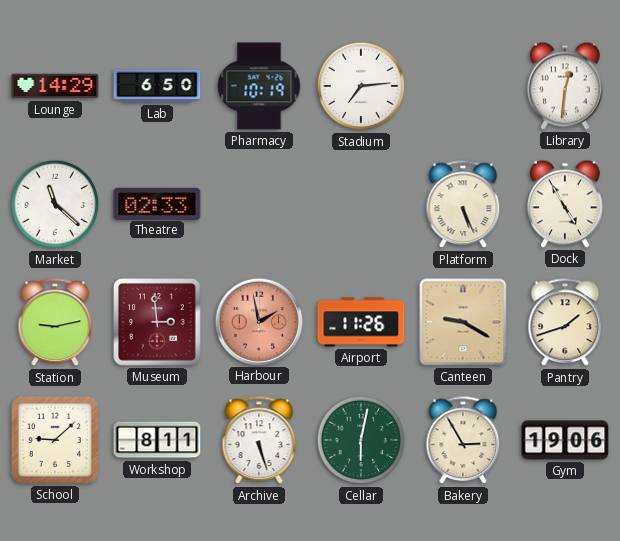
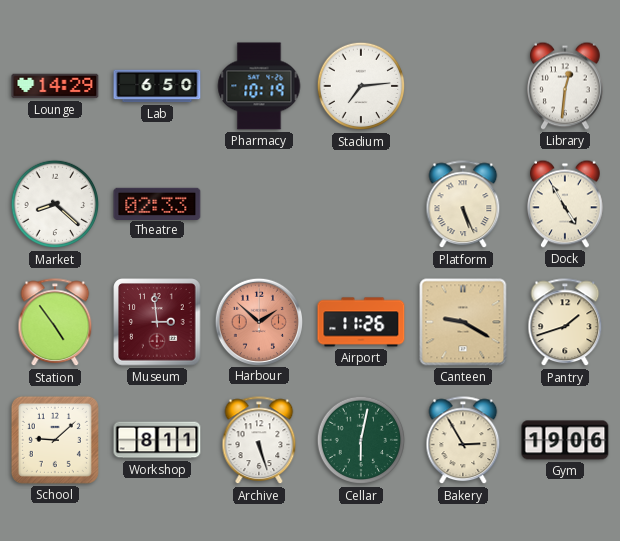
Market: 11:22 -> 8:22
Station: 9:13 -> 4:54
Harbour: 1:58 -> 1:52
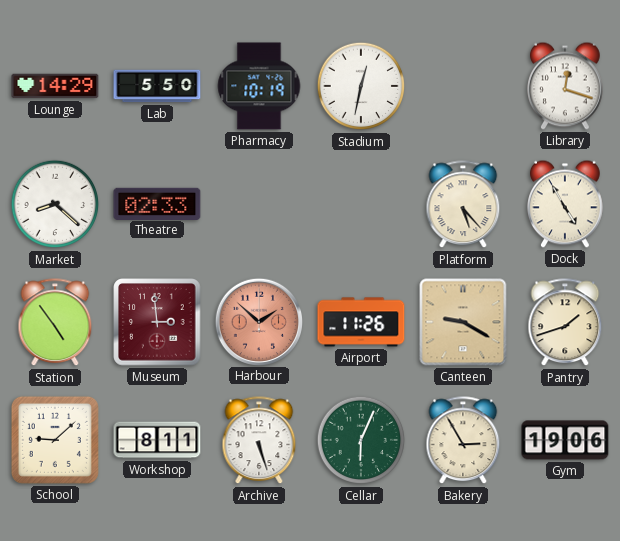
Lab: 6:50 -> 5:50
Stadium: 7:14 -> 12:32
Library: 12:31 -> 12:18
Platform: 5:26 -> 5:23
Cellar: 6:02 -> 6:04
